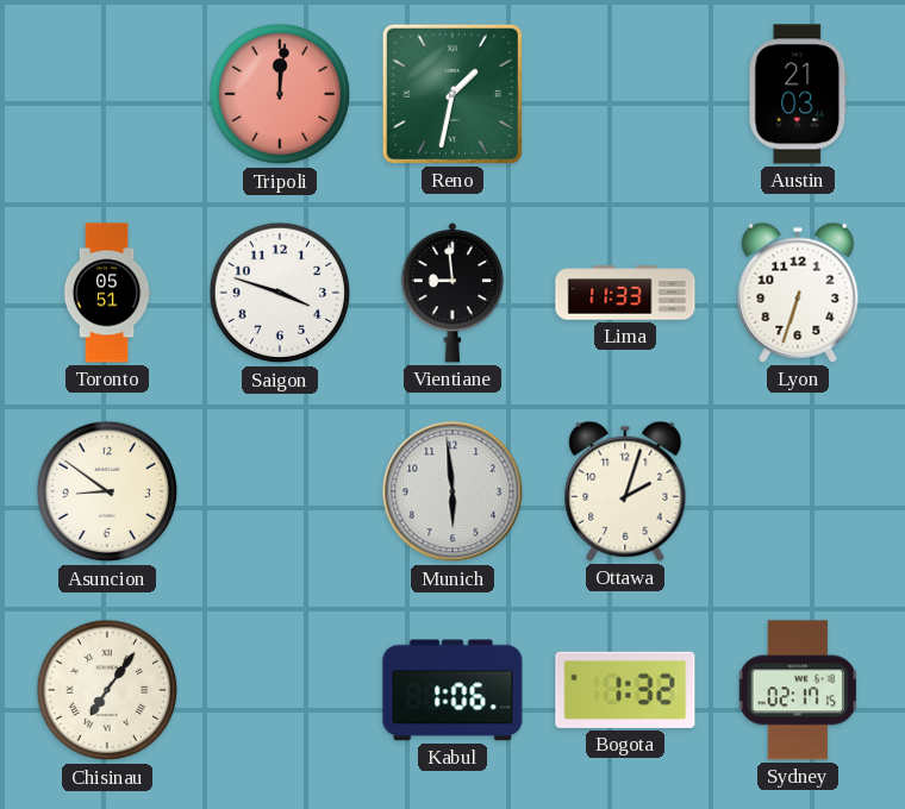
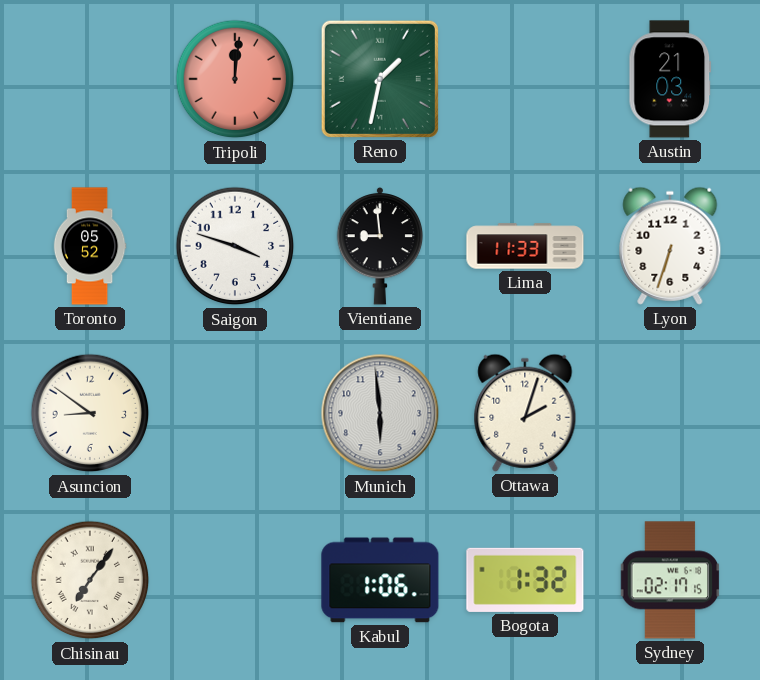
Toronto: 05:51 -> 05:52
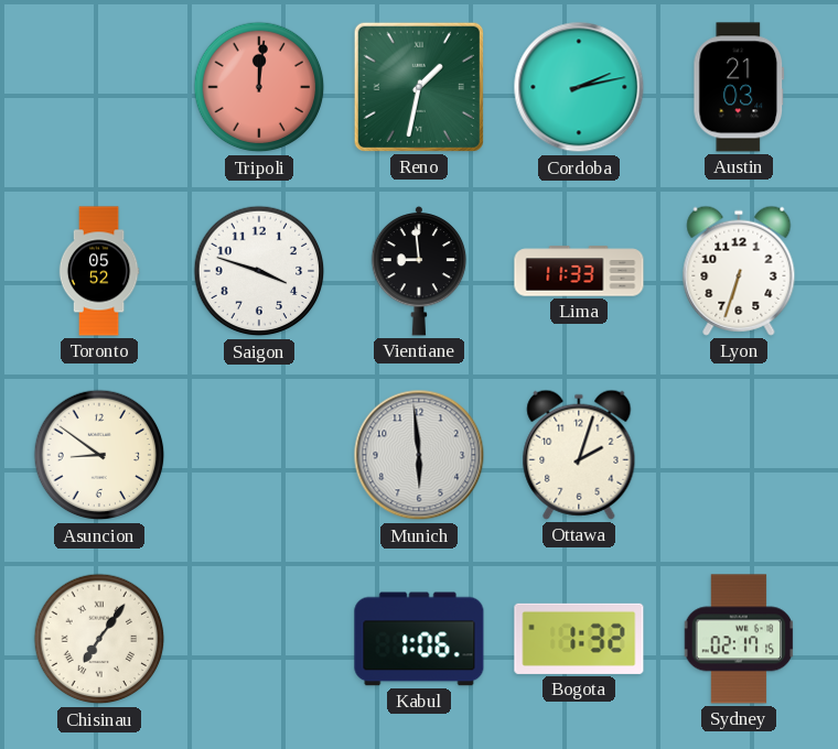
Cordoba: none -> 2:13
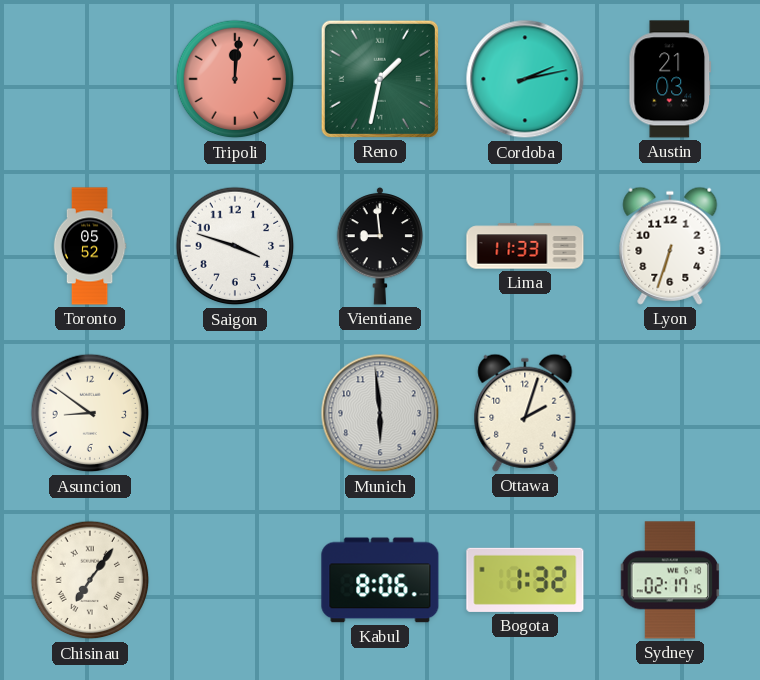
Kabul: 1:06 -> 8:06
